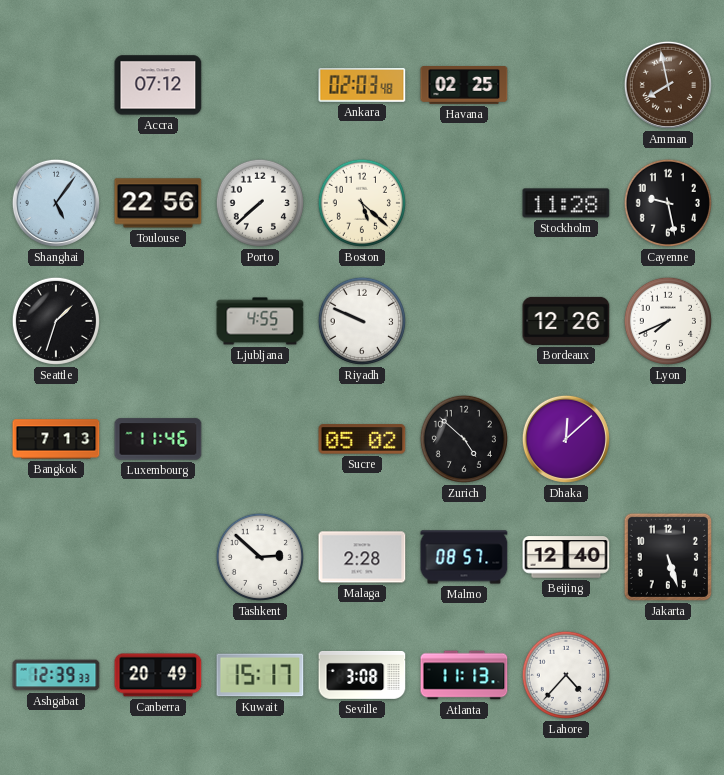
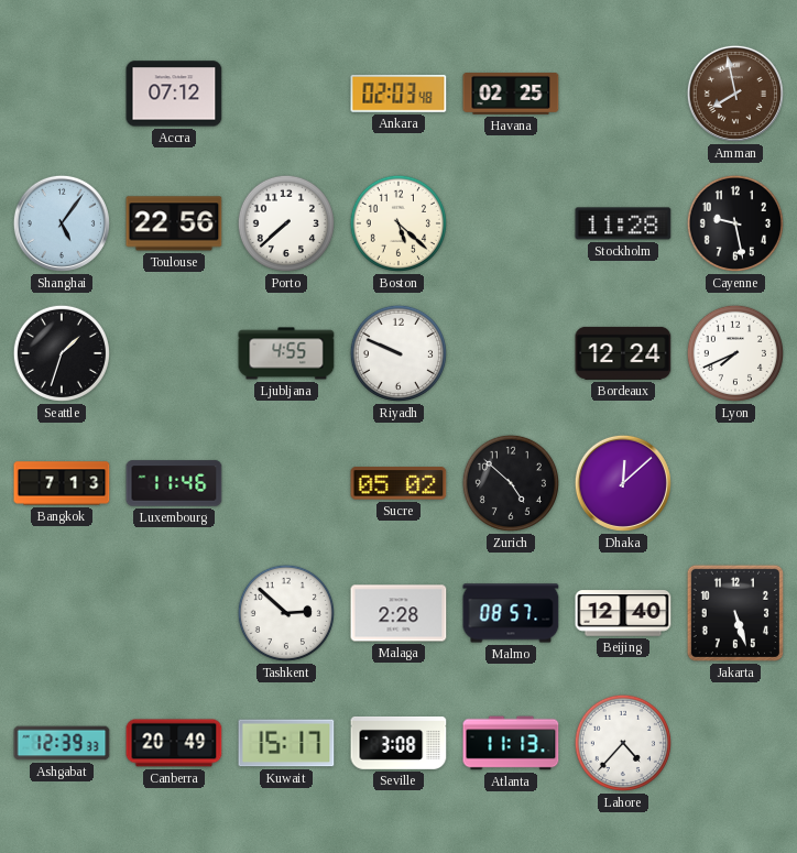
Bordeaux: 12:26 -> 12:24
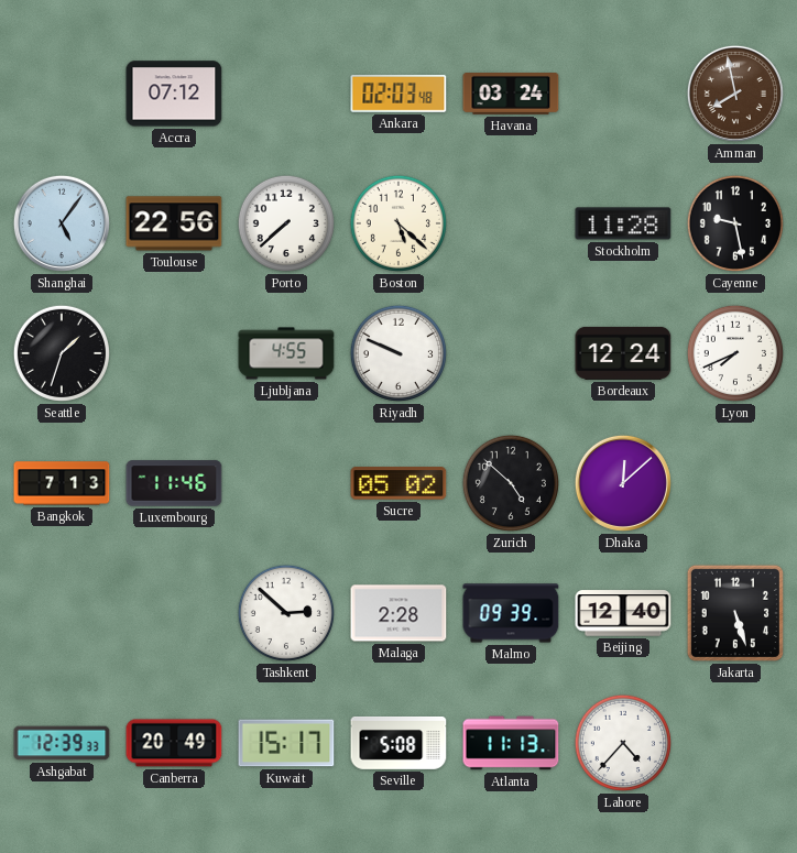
Havana: 02:25 -> 03:24
Malmo: 08:57 -> 09:39
Seville: 3:08 -> 5:08
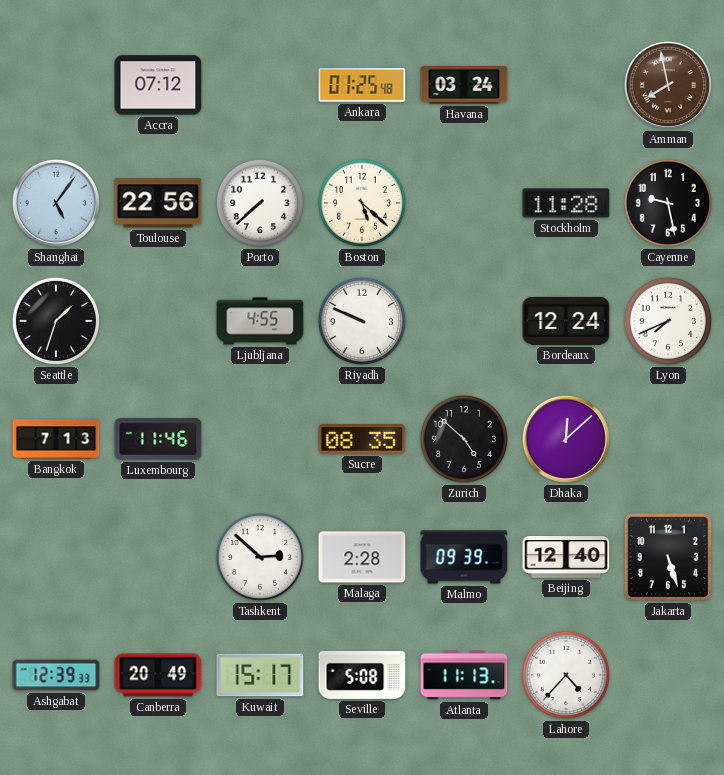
Ankara: 02:03 -> 01:25
Sucre: 05:02 -> 08:35
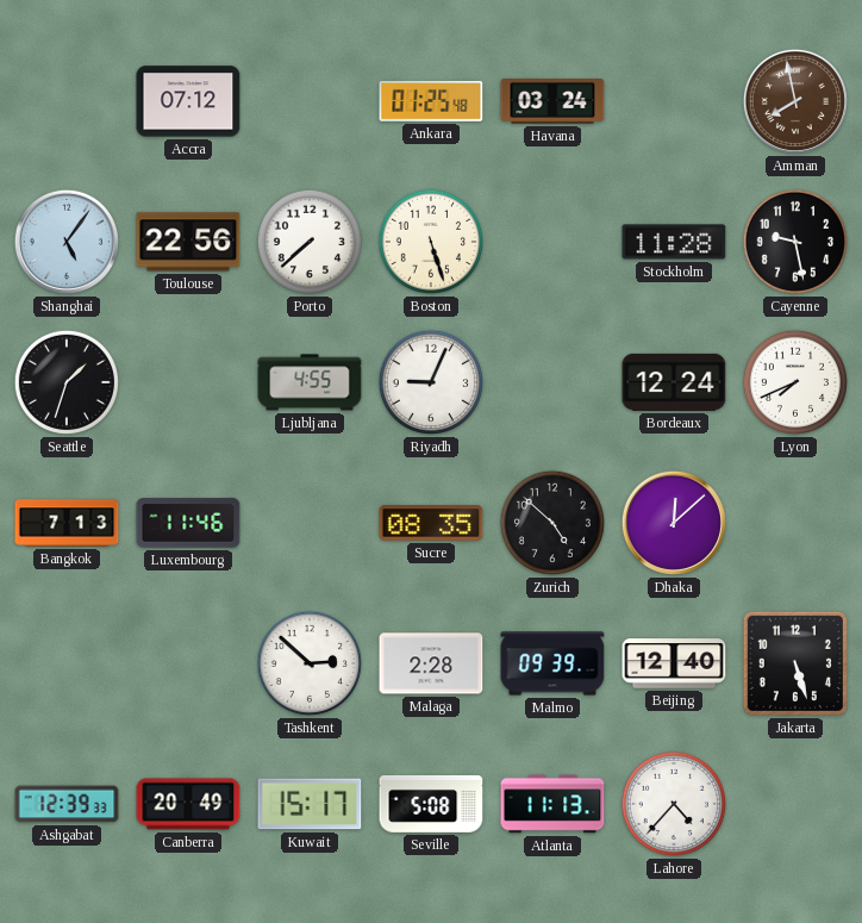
Boston: 5:22 -> 5:27
Riyadh: 9:49 -> 9:04
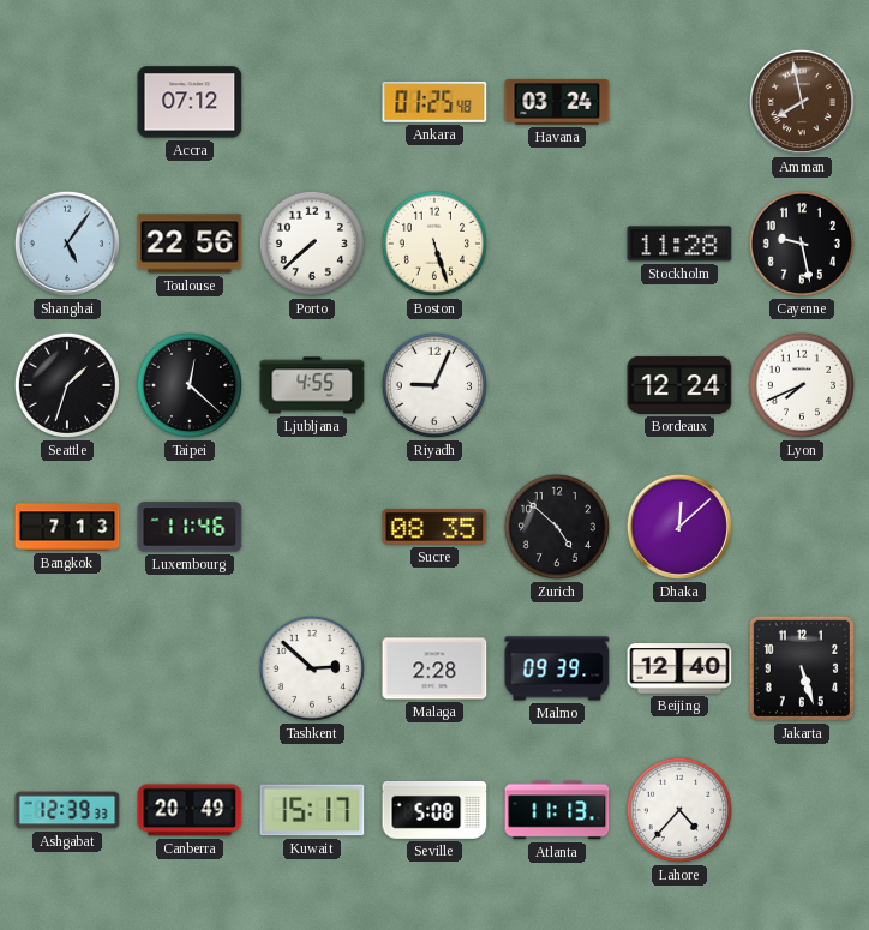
Taipei: none -> 12:22
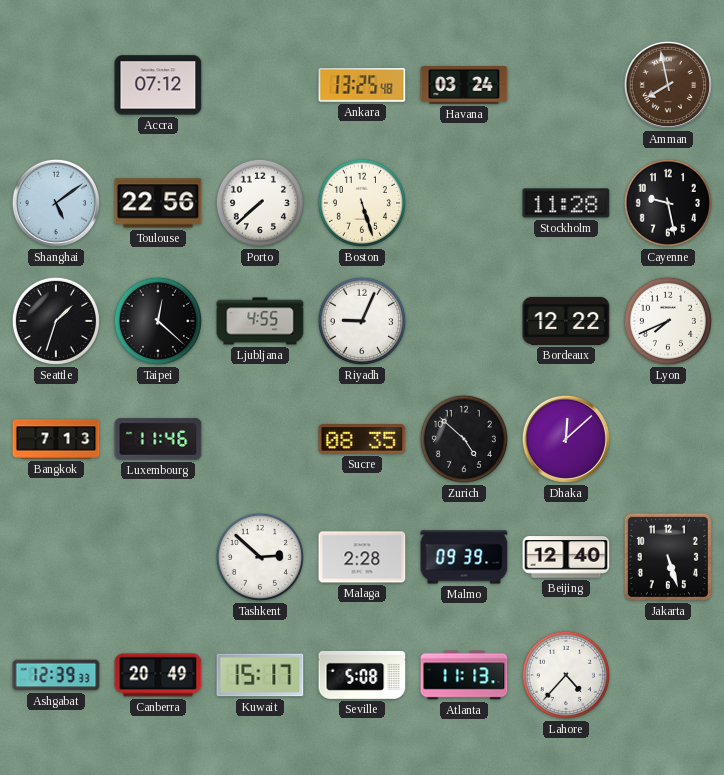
Ankara: 01:25 -> 13:25
Shanghai: 5:06 -> 5:09
Bordeaux: 12:24 -> 12:22
